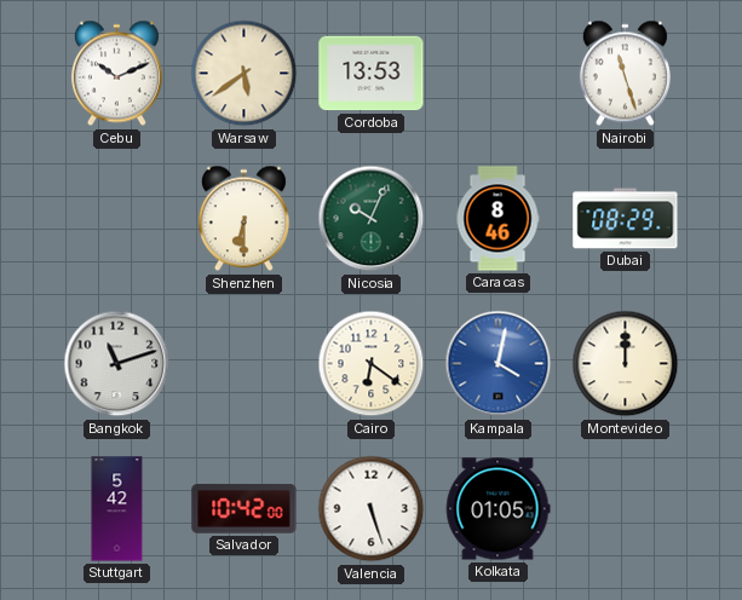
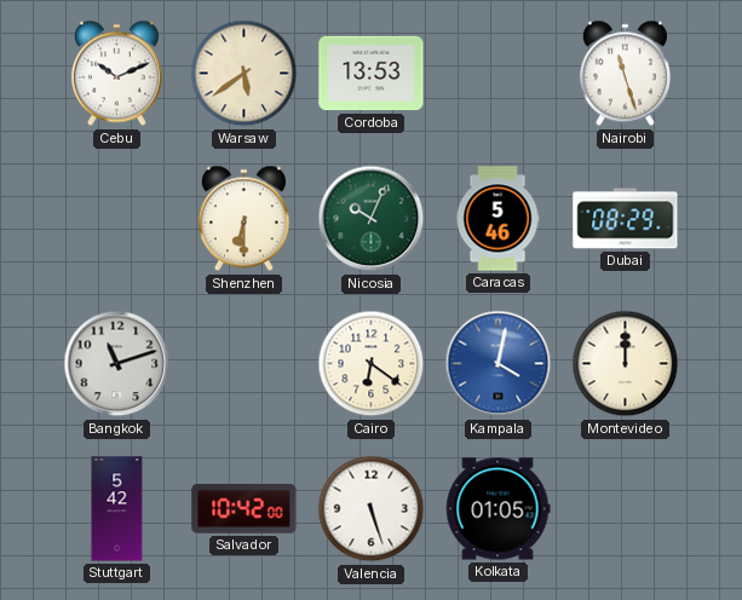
Caracas: 8:46 -> 5:46
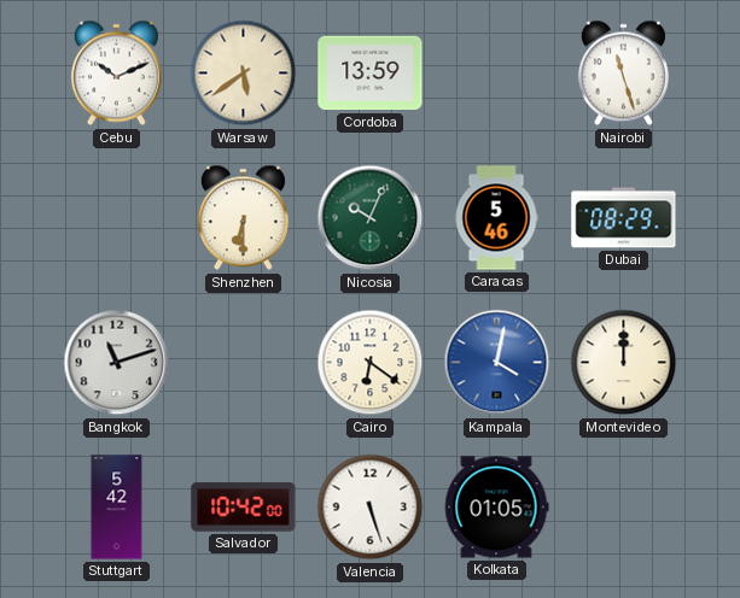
Cordoba: 13:53 -> 13:59
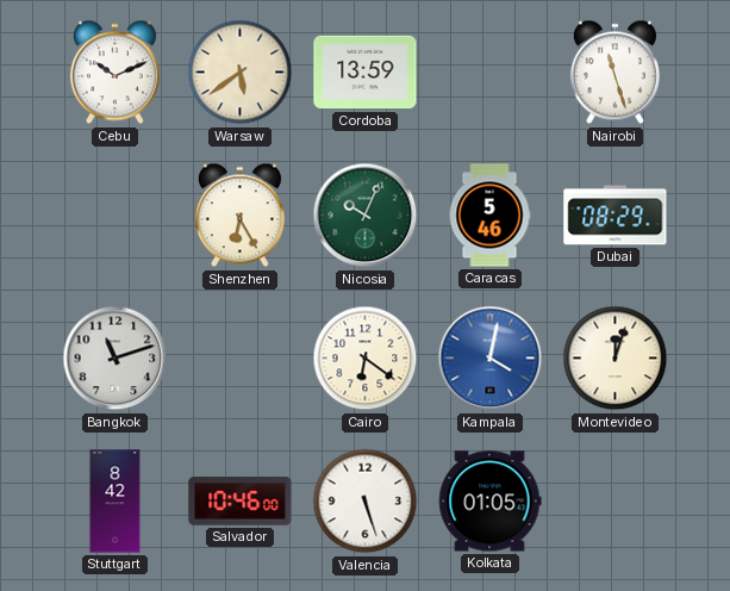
Shenzhen: 6:30 -> 6:25
Montevideo: 12:00 -> 12:03
Stuttgart: 5:42 -> 8:42
Salvador: 10:42 -> 10:46
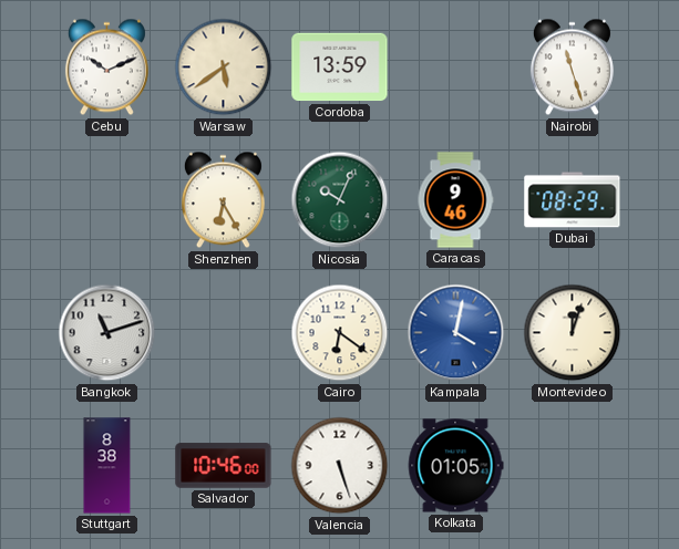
Caracas: 5:46 -> 9:46
Stuttgart: 8:42 -> 8:38
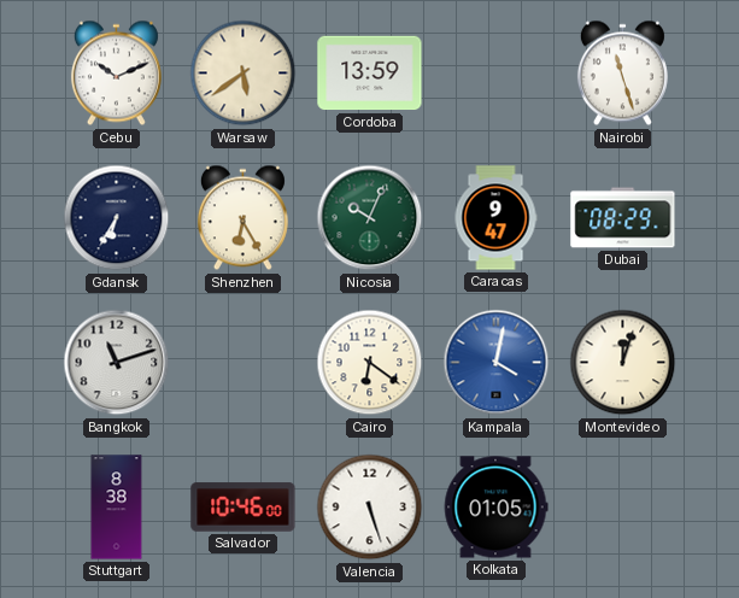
Gdansk: none -> 6:35
Caracas: 9:46 -> 9:47
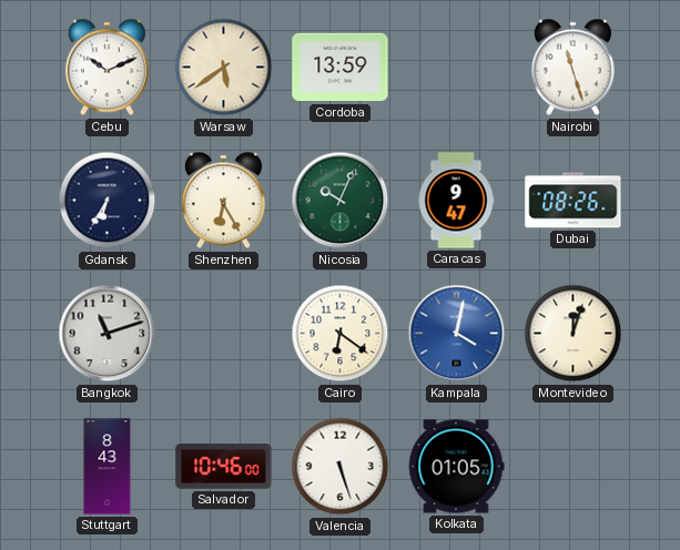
Dubai: 08:29 -> 08:26
Stuttgart: 8:38 -> 8:43
